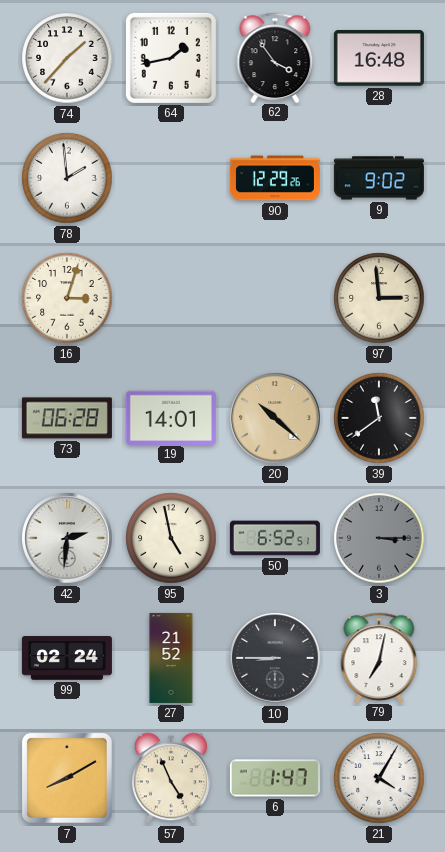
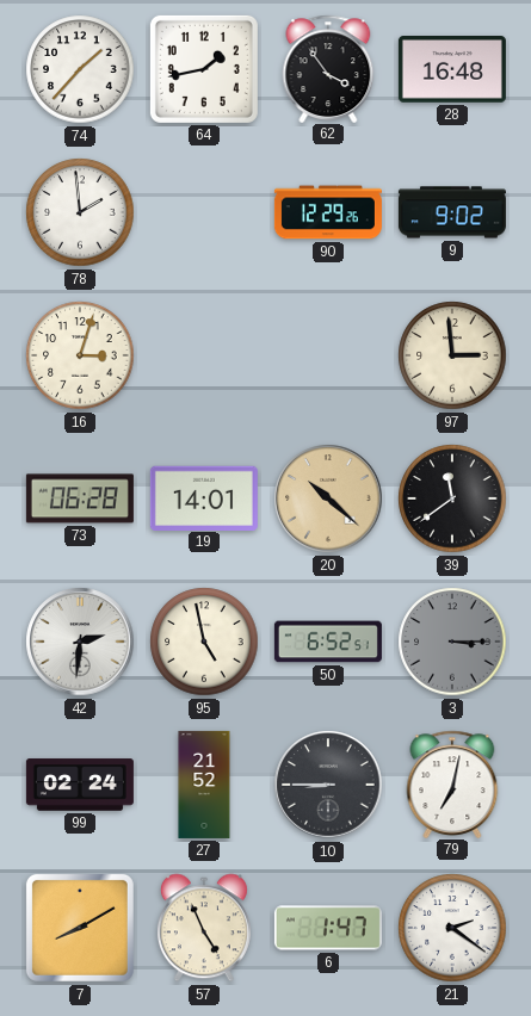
21: 4:05 -> 2:21
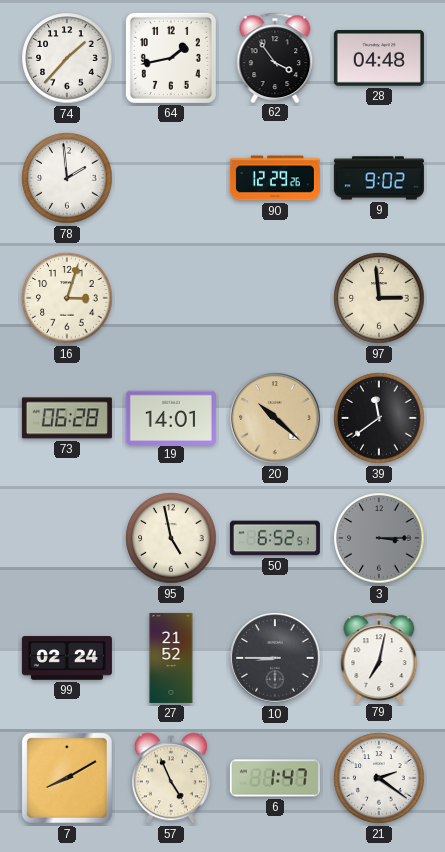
28: 16:48 -> 04:48
42: 2:31 -> none
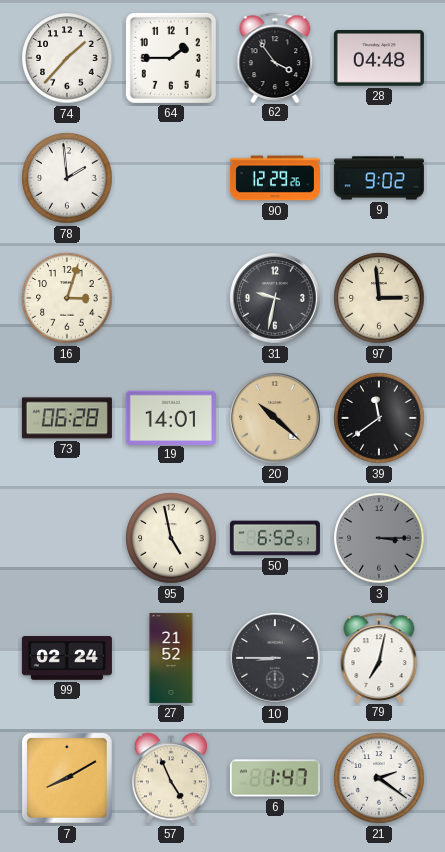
64: 1:43 -> 1:45
31: none -> 9:32
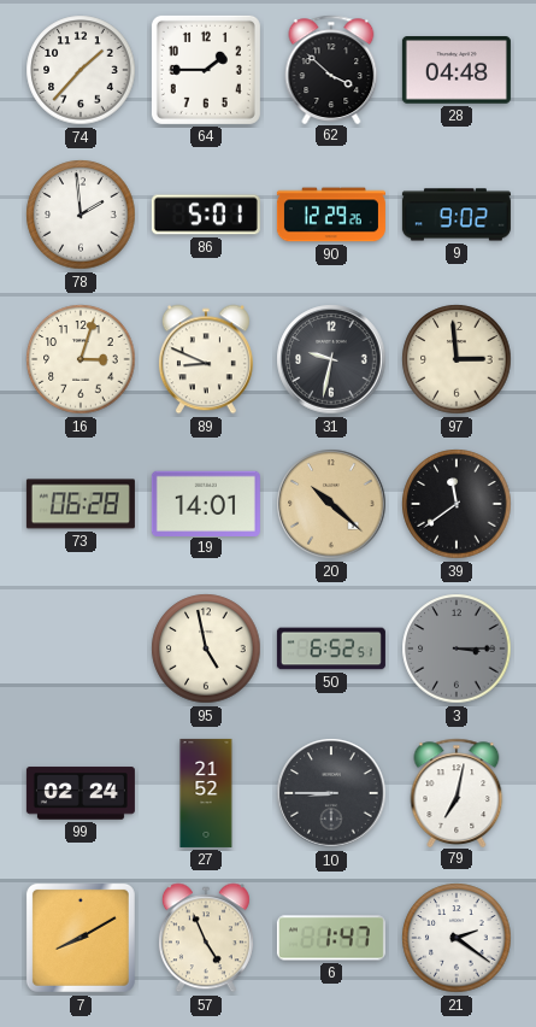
62: 3:54 -> 3:52
86: none -> 5:01
89: none -> 8:49
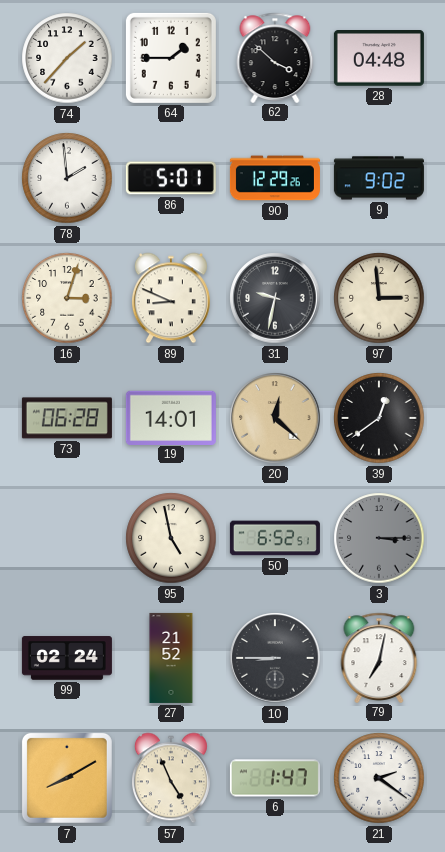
20: 10:22 -> 12:22
39: 11:39 -> 12:39
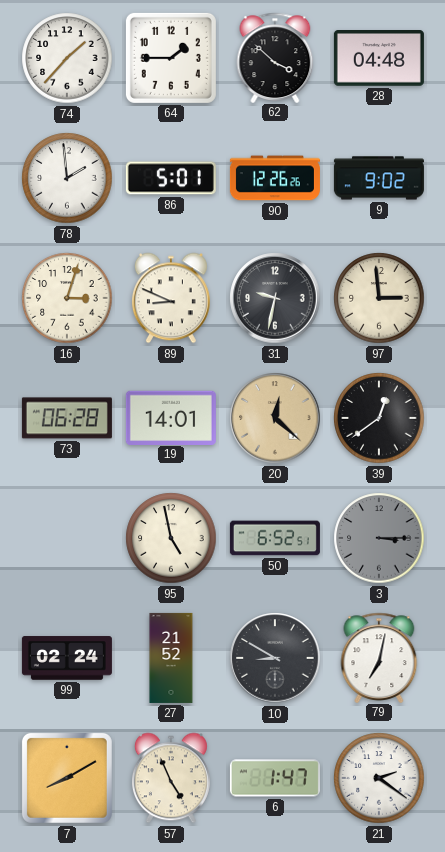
90: 12:29 -> 12:26
10: 8:45 -> 8:50
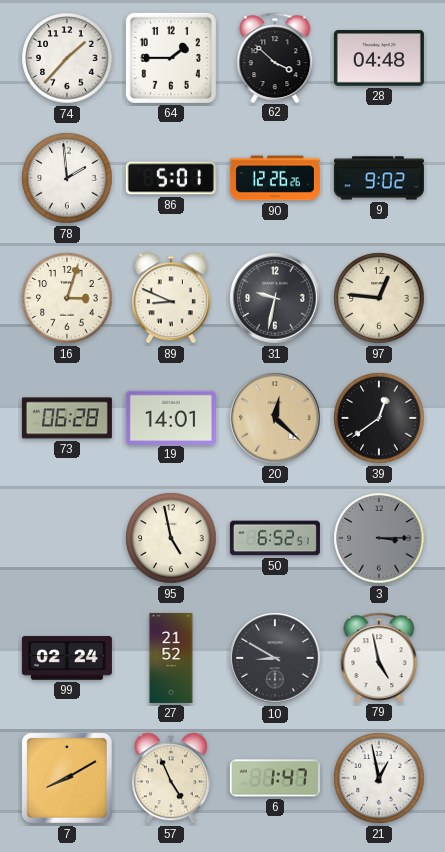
97: 2:59 -> 12:46
79: 7:02 -> 4:58
21: 2:21 -> 12:58
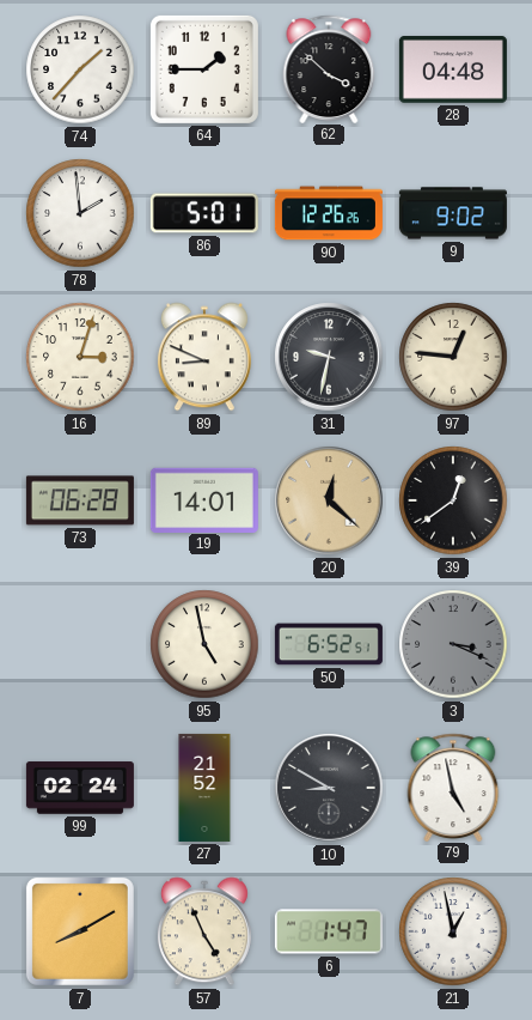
3: 3:15 -> 3:19
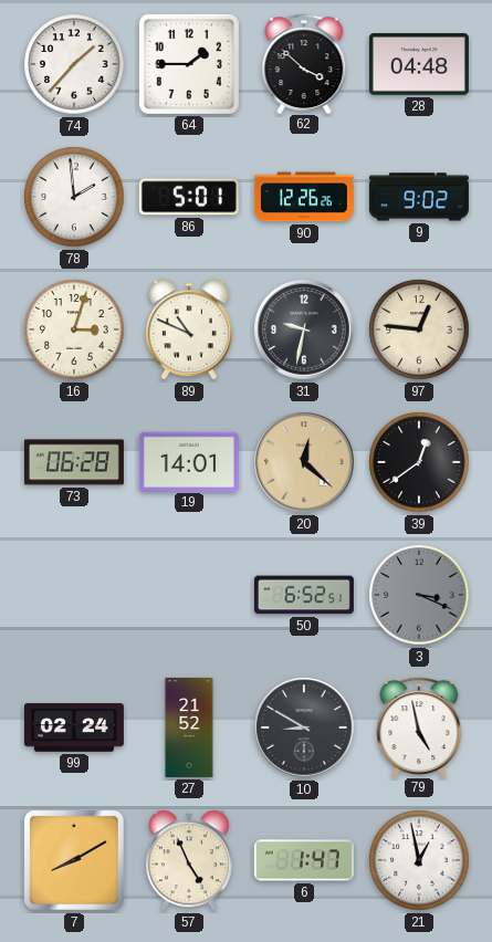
89: 8:49 -> 10:49
95: 4:58 -> none
